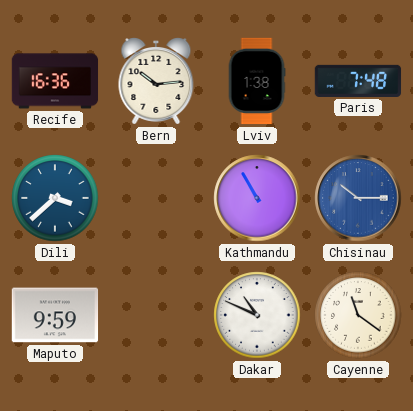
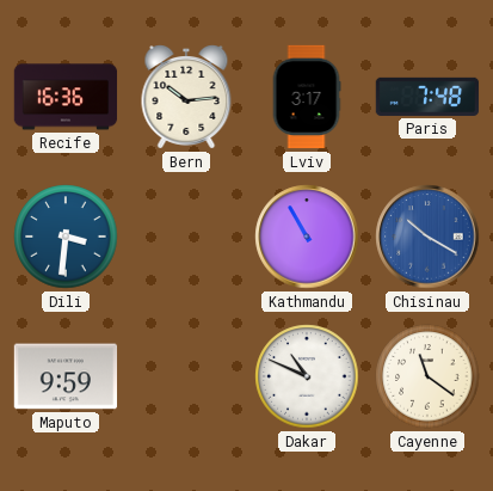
Lviv: 1:38 -> 3:17
Dili: 3:38 -> 3:31
Chisinau: 10:15 -> 10:20
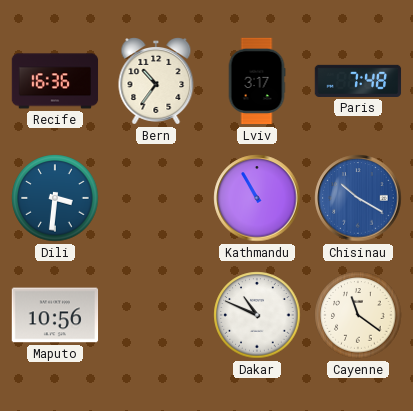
Bern: 10:14 -> 10:36
Maputo: 9:59 -> 10:56
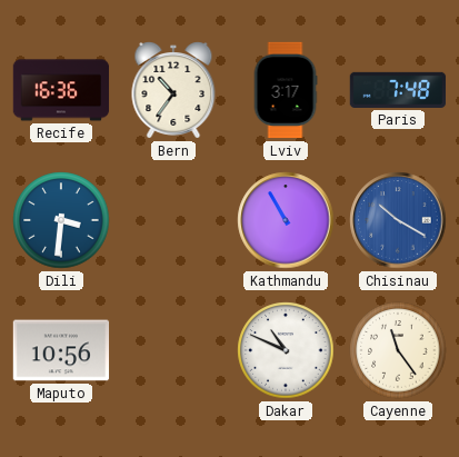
Cayenne: 11:21 -> 11:24
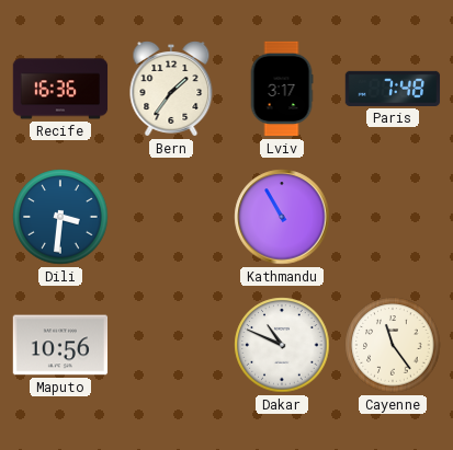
Bern: 10:36 -> 1:36
Chisinau: 10:20 -> none
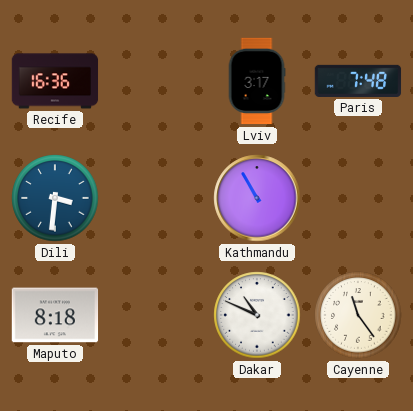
Bern: 1:36 -> none
Maputo: 10:56 -> 8:18
